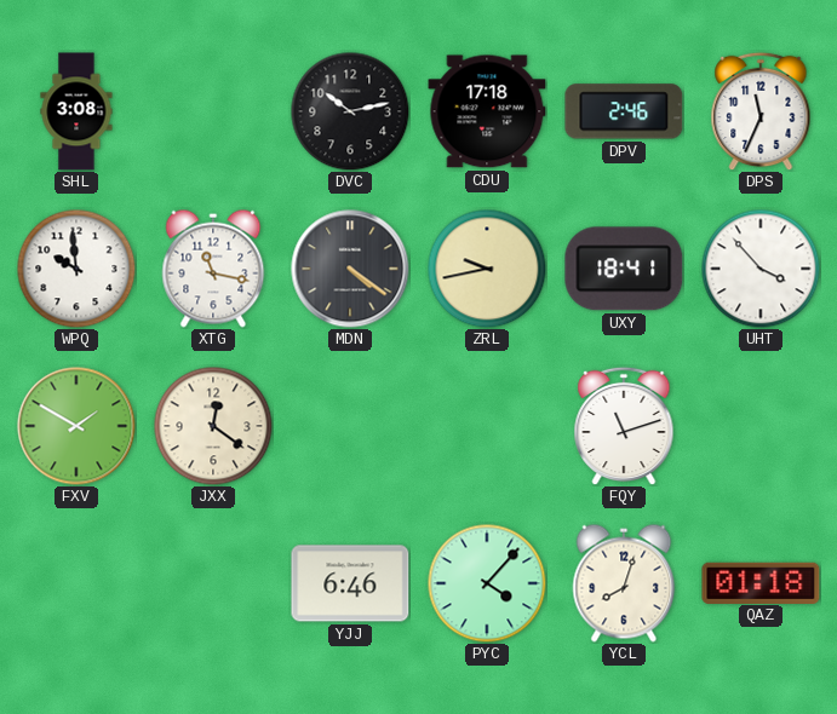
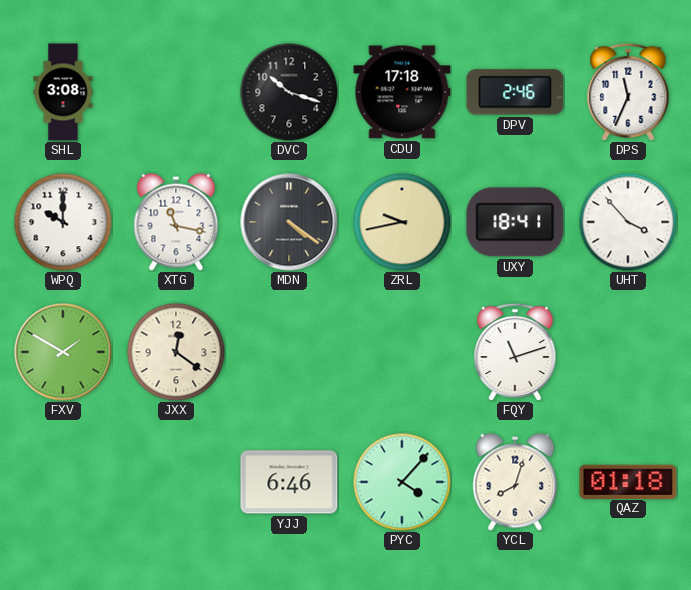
DVC: 10:13 -> 10:18
WPQ: 9:59 -> 10:00
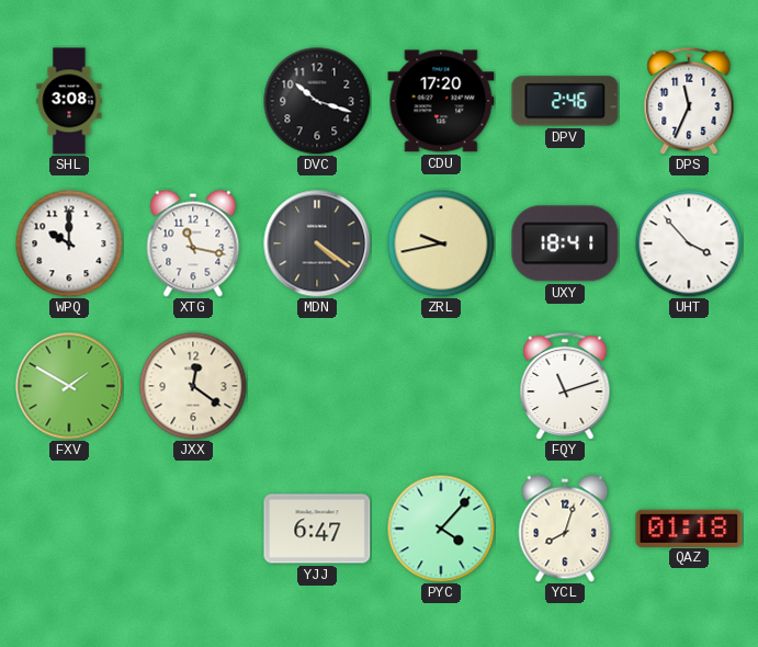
CDU: 17:18 -> 17:20
YJJ: 6:46 -> 6:47
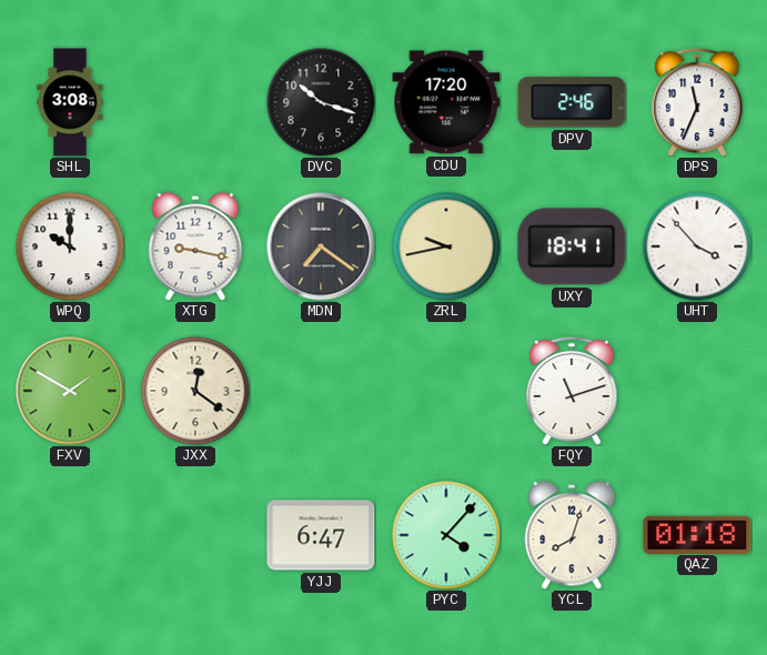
XTG: 11:17 -> 9:17
MDN: 4:21 -> 7:21
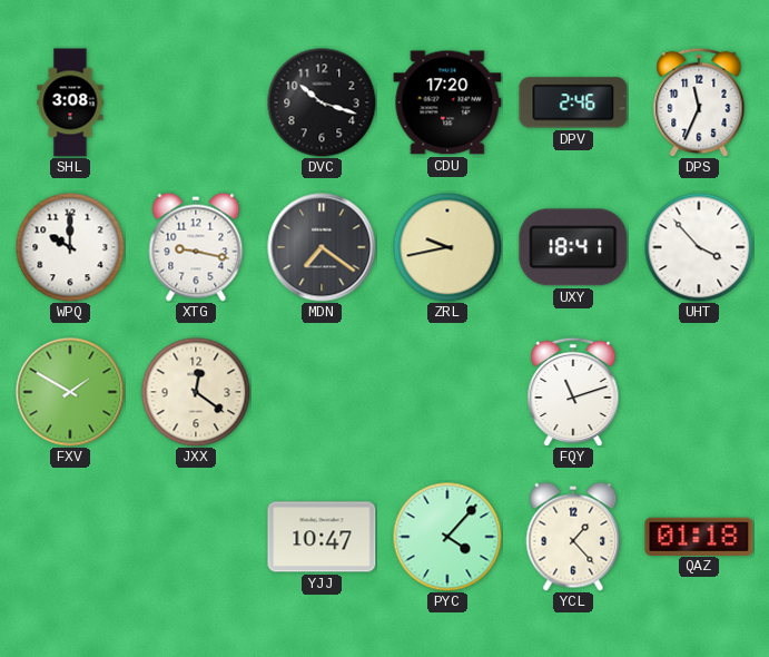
YJJ: 6:47 -> 10:47
YCL: 8:03 -> 1:23
